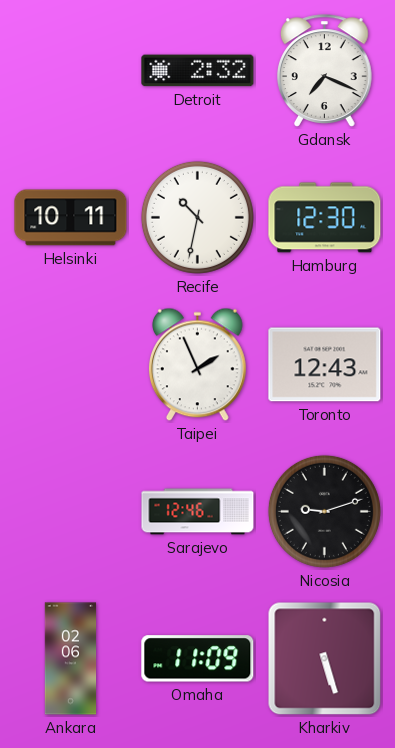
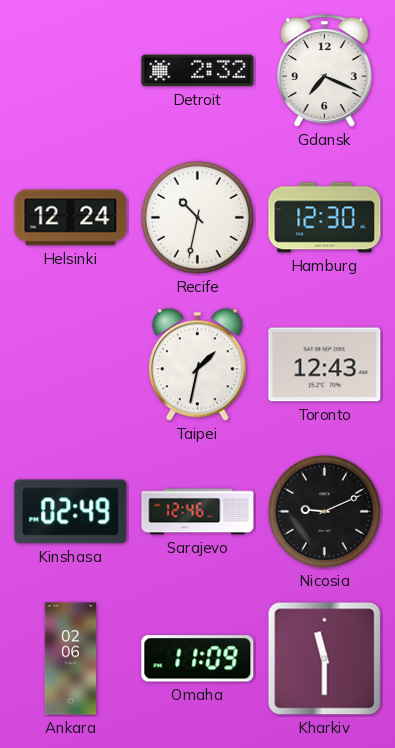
Helsinki: 10:11 -> 12:24
Taipei: 1:56 -> 1:32
Kinshasa: none -> 02:49
Nicosia: 9:12 -> 9:11
Kharkiv: 5:27 -> 11:30
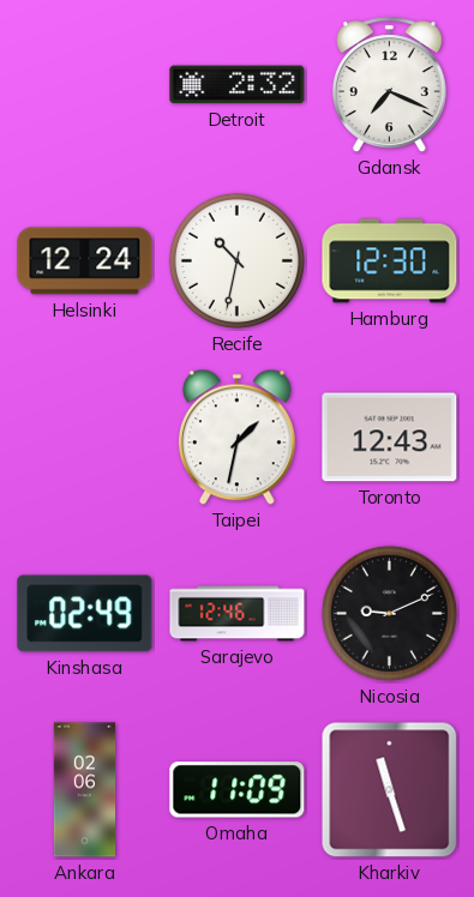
Kharkiv: 11:30 -> 11:27
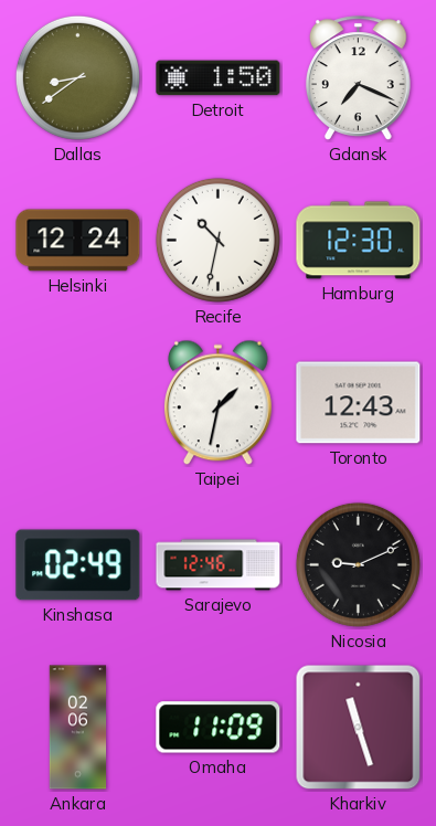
Dallas: none -> 8:39
Detroit: 2:32 -> 1:50
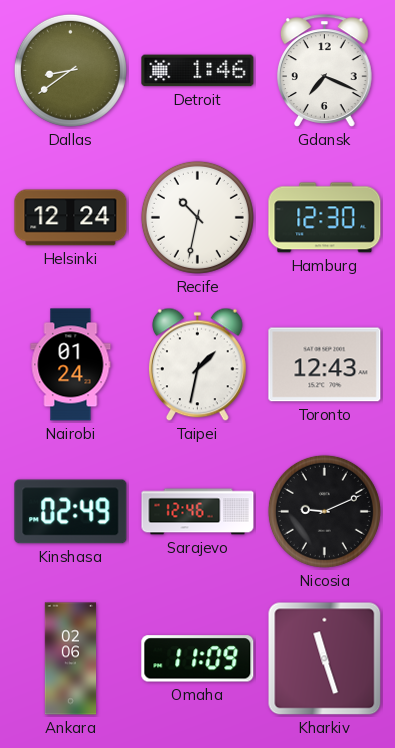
Detroit: 1:50 -> 1:46
Nairobi: none -> 01:24
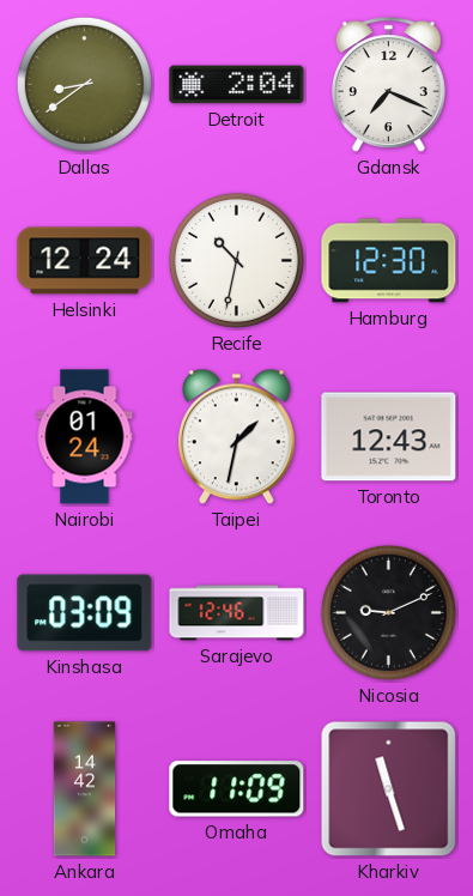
Detroit: 1:46 -> 2:04
Kinshasa: 02:49 -> 03:09
Ankara: 02:06 -> 14:42
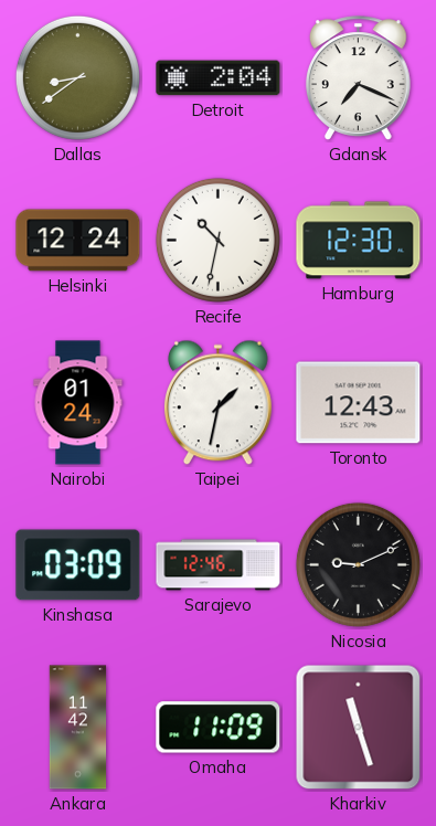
Ankara: 14:42 -> 11:42
